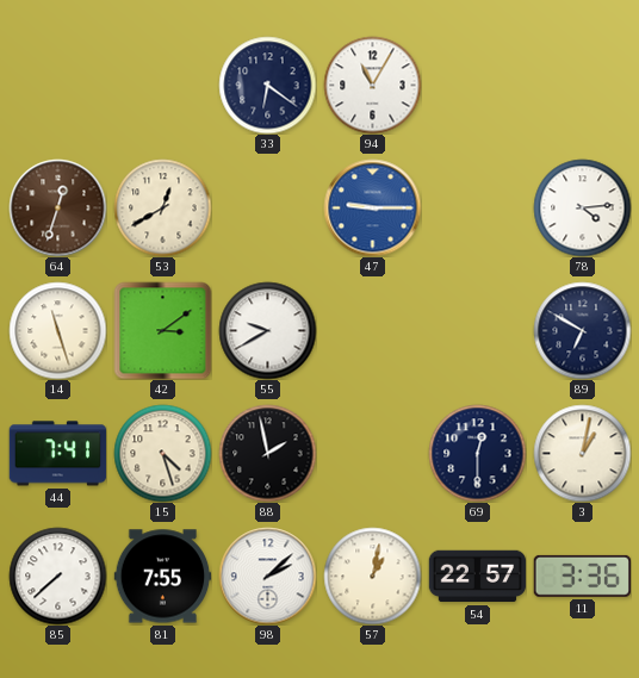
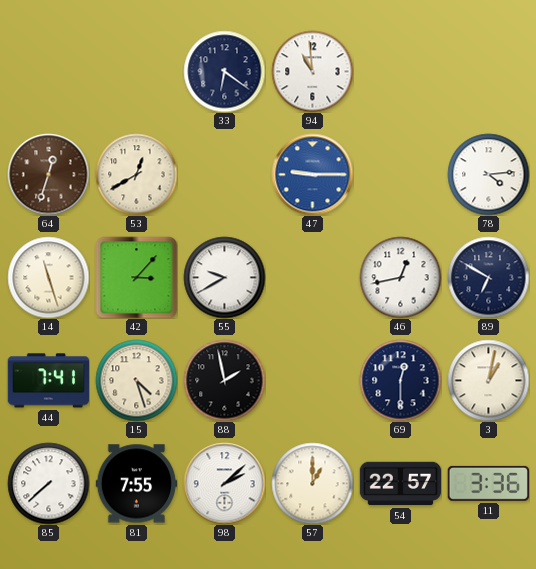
94: 11:05 -> 10:59
42: 3:09 -> 3:07
46: none -> 12:43
57: 1:02 -> 1:00
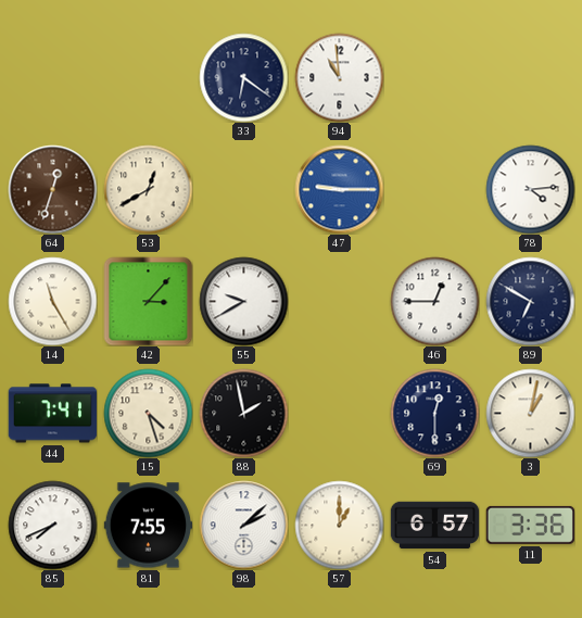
14: 11:27 -> 11:25
46: 12:43 -> 12:45
85: 7:38 -> 7:41
54: 22:57 -> 6:57
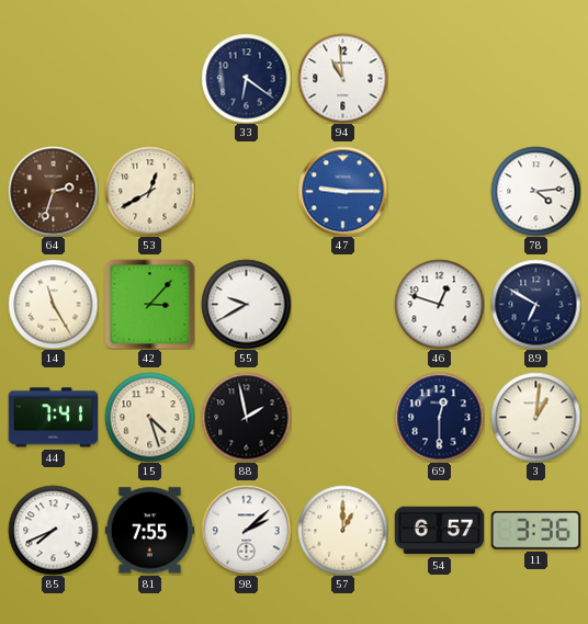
64: 12:33 -> 2:33
46: 12:45 -> 12:48
3: 1:02 -> 1:01
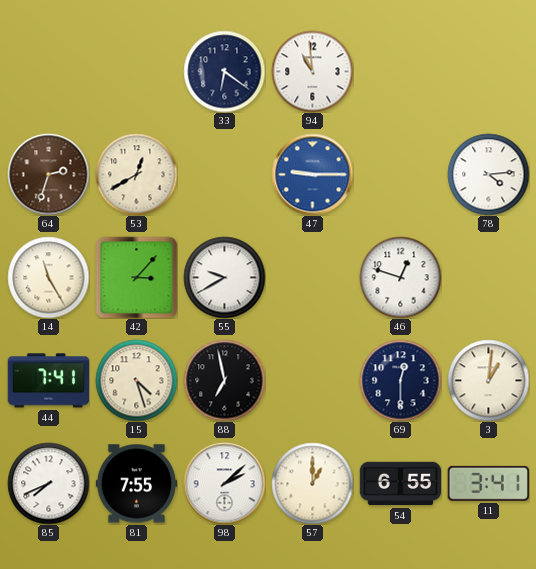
89: 6:50 -> none
88: 1:58 -> 6:58
54: 6:57 -> 6:55
11: 3:36 -> 3:41
